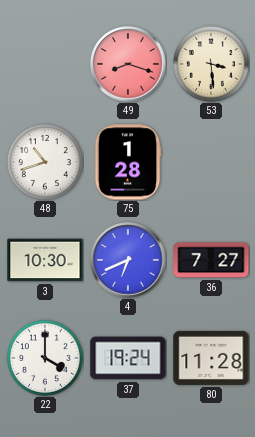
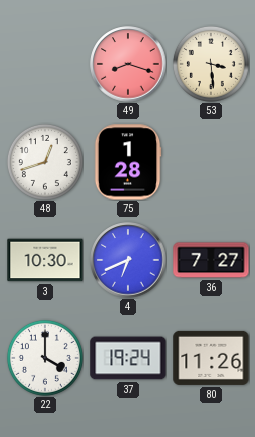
48: 10:42 -> 12:42
80: 11:28 -> 11:26
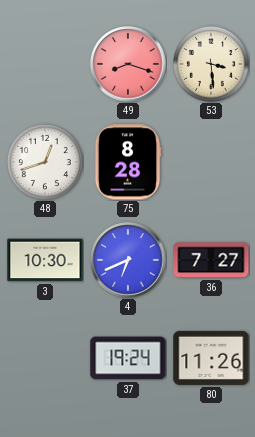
75: 1:28 -> 8:28
22: 4:00 -> none
